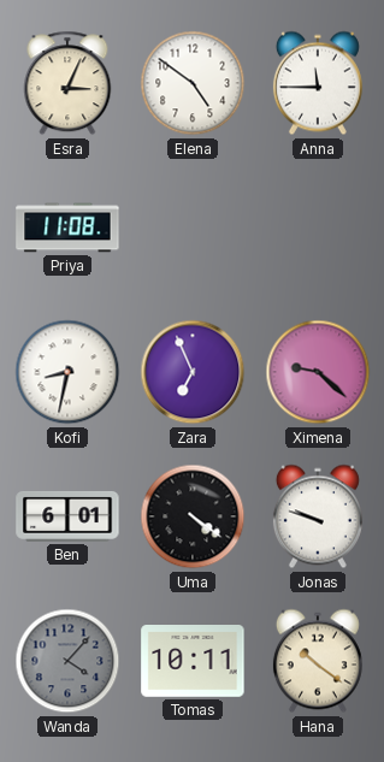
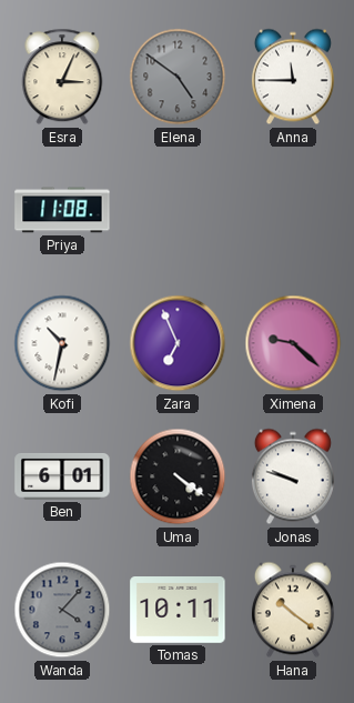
Elena dial: white -> grey
Kofi: 8:32 -> 10:32
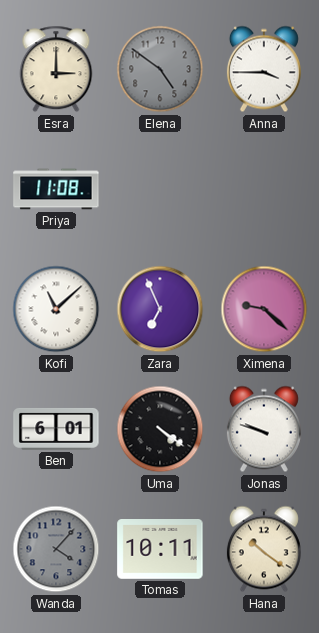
Esra: 3:04 -> 3:00
Anna: 11:45 -> 3:45
Kofi: 10:32 -> 11:08
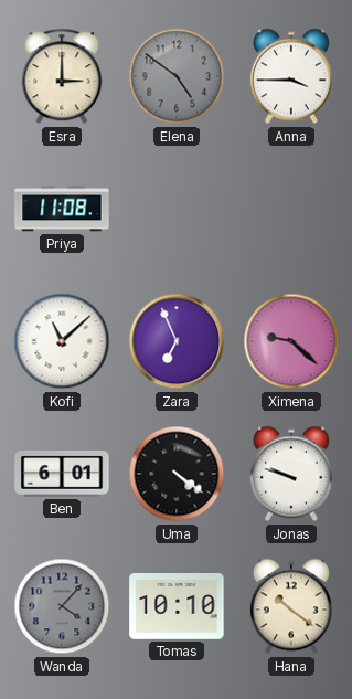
Tomas: 10:11 -> 10:10
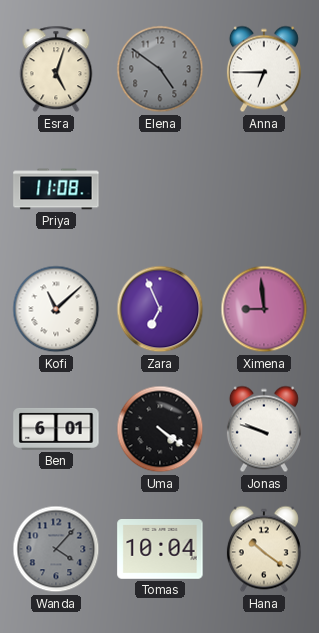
Esra: 3:00 -> 5:03
Anna: 3:45 -> 6:45
Ximena: 9:22 -> 8:59
Tomas: 10:10 -> 10:04
